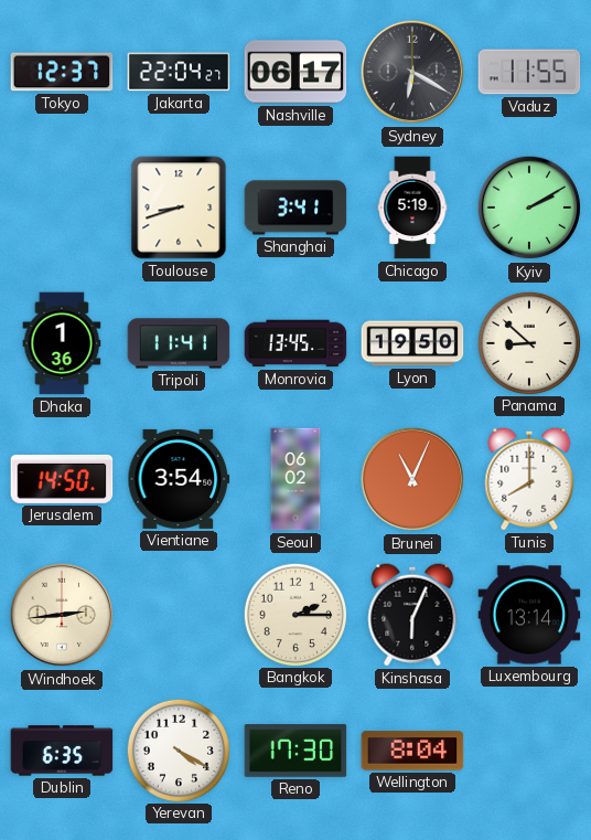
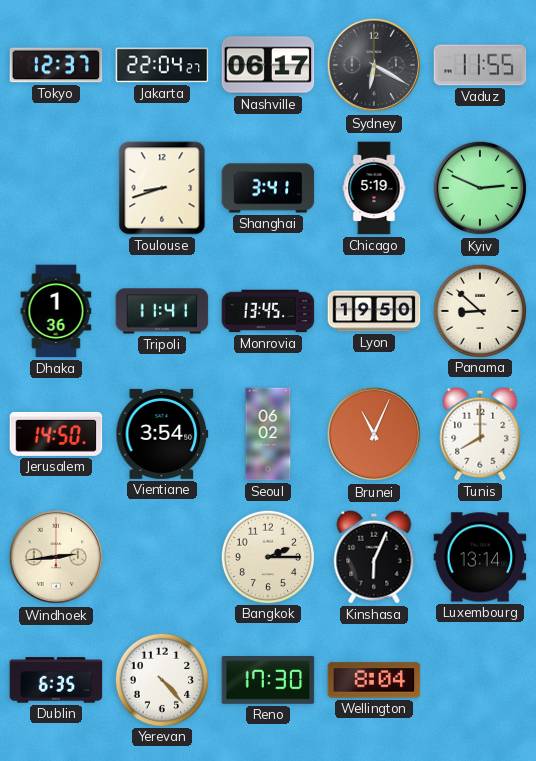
Kyiv: 2:10 -> 2:49
Yerevan: 4:20 -> 4:23
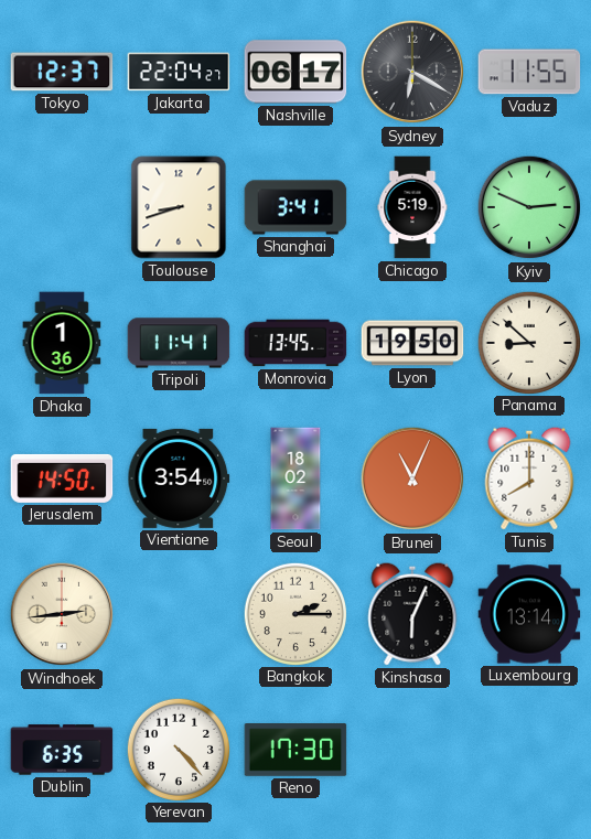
Seoul: 06:02 -> 18:02
Wellington: 8:04 -> none
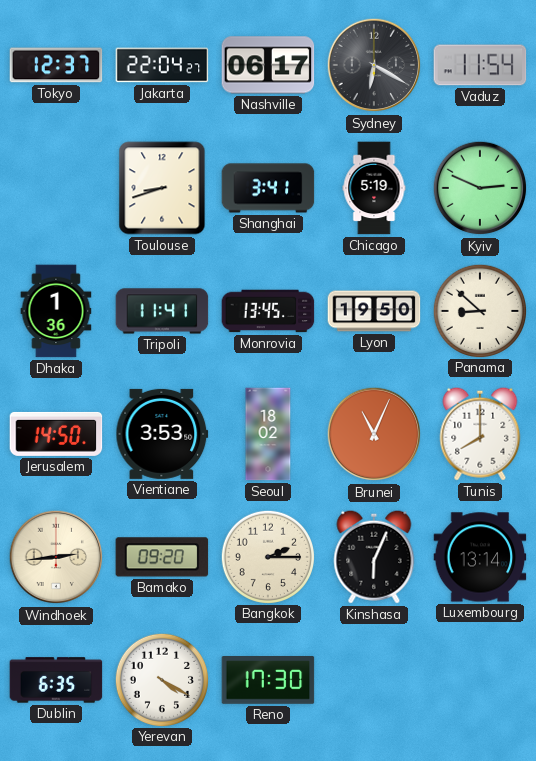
Vaduz: 11:55 -> 11:54
Vientiane: 3:54 -> 3:53
Bamako: none -> 09:20
Yerevan: 4:23 -> 4:20
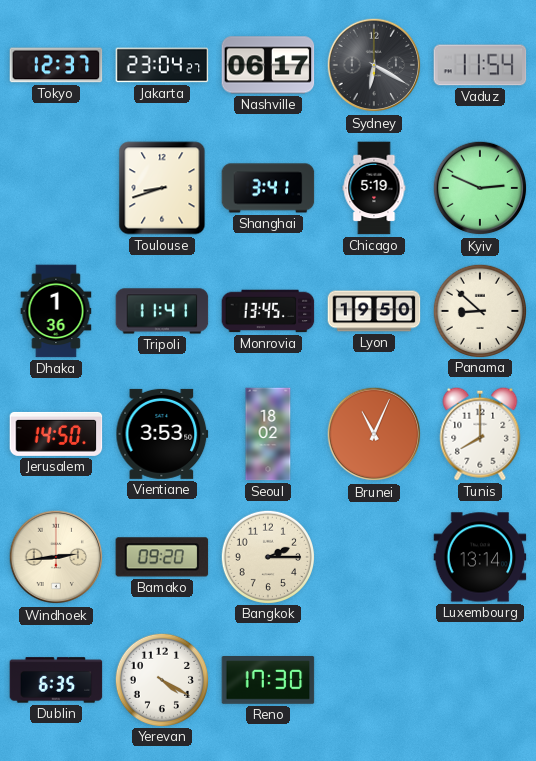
Jakarta: 22:04 -> 23:04
Kinshasa: 6:04 -> none
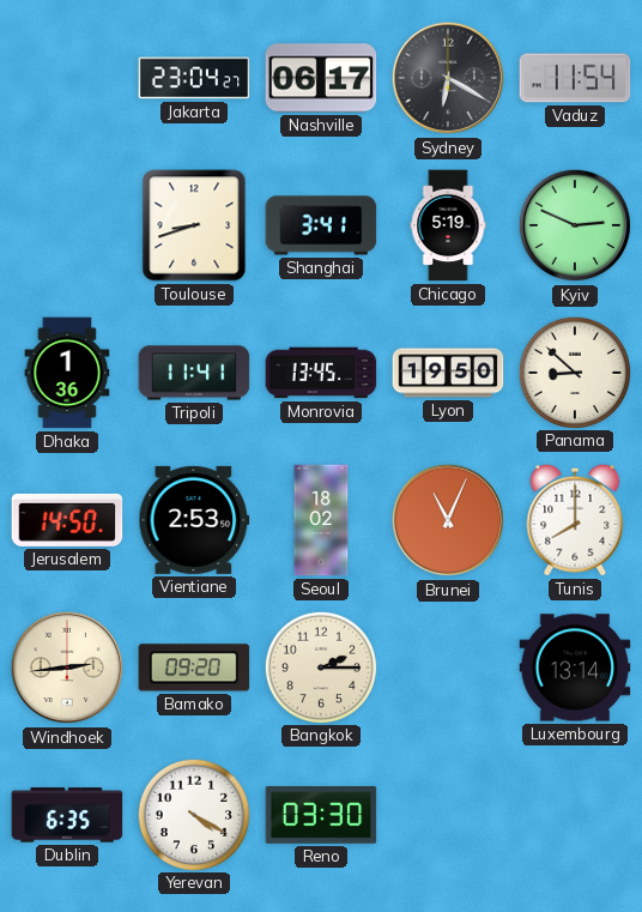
Tokyo: 12:37 -> none
Vientiane: 3:53 -> 2:53
Reno: 17:30 -> 03:30
